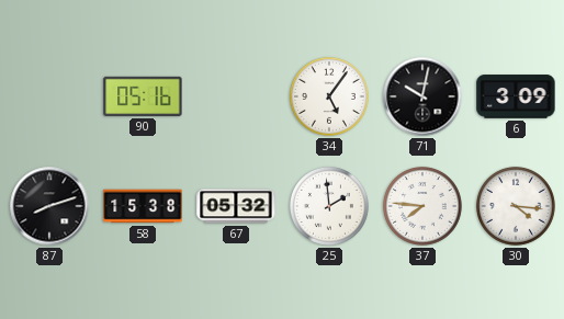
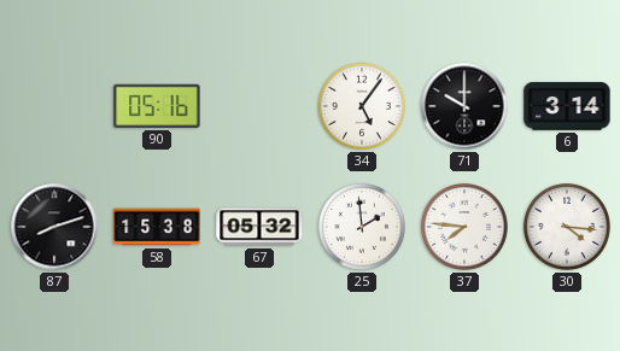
71: 10:02 -> 10:00
6: 3:09 -> 3:14
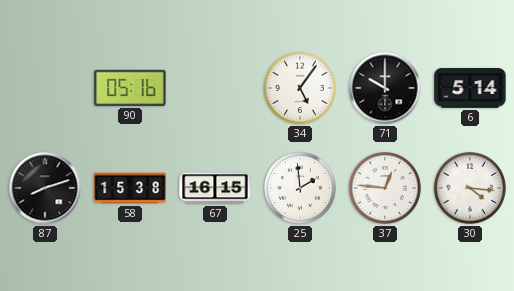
6: 3:14 -> 5:14
67: 05:32 -> 16:15
37: 7:46 -> 12:46
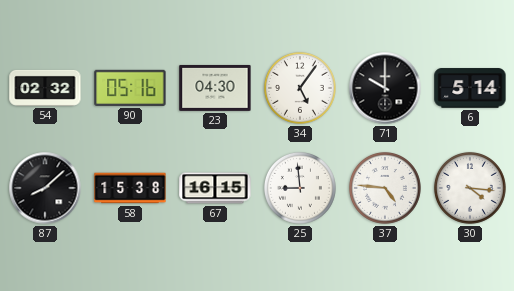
54: none -> 02:32
23: none -> 04:30
87: 8:12 -> 8:08
25: 1:59 -> 8:59
37: 12:46 -> 4:46
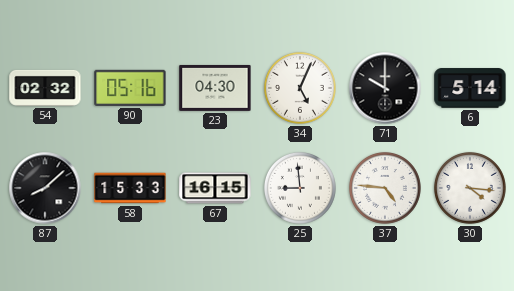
34: 5:06 -> 5:04
58: 15:38 -> 15:33
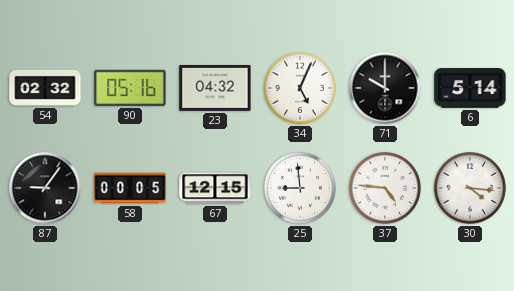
23: 04:30 -> 04:32
87: 8:08 -> 9:06
58: 15:33 -> 00:05
67: 16:15 -> 12:15
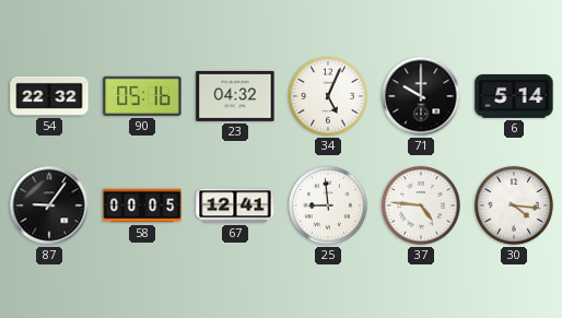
54: 02:32 -> 22:32
67: 12:15 -> 12:41
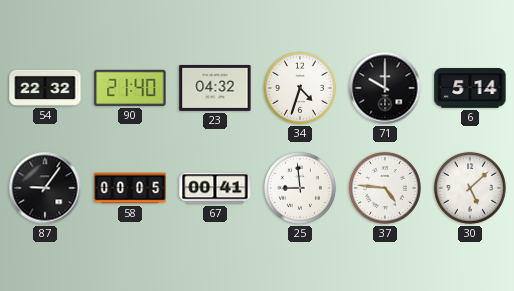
90: 05:16 -> 21:40
34: 5:04 -> 4:33
67: 12:41 -> 00:41
30: 4:16 -> 5:08
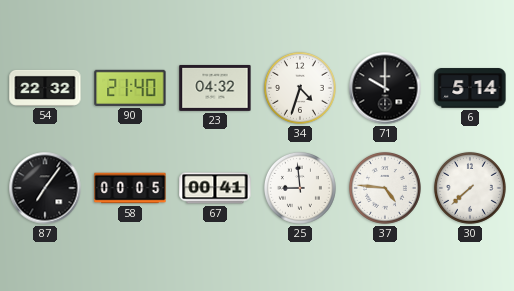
87: 9:06 -> 7:06
30: 5:08 -> 7:38
